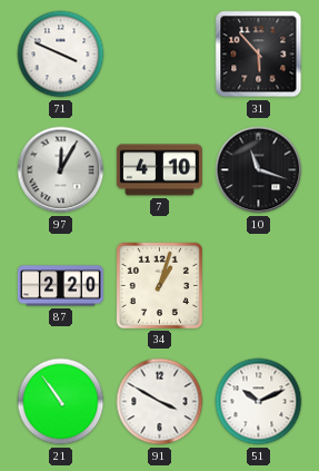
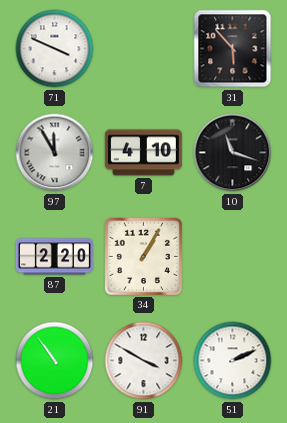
97: 12:05 -> 11:55
34: 1:03 -> 1:05
51: 10:11 -> 2:11
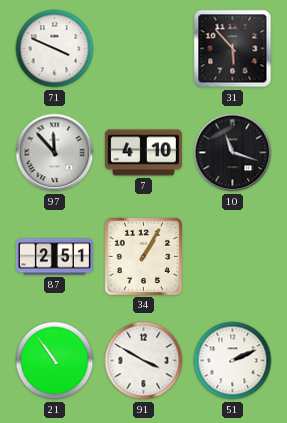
97: 11:55 -> 11:53
87: 2:20 -> 2:51
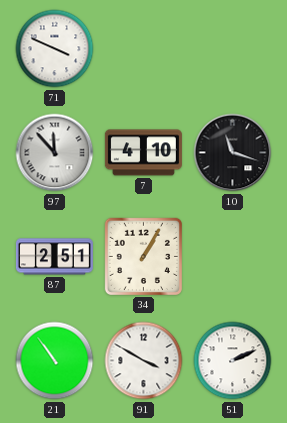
31: 5:53 -> none
